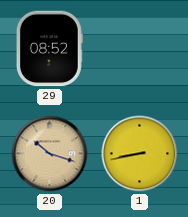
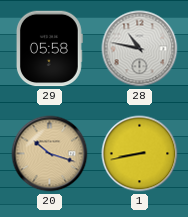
29: 08:52 -> 05:58
28: none -> 10:47
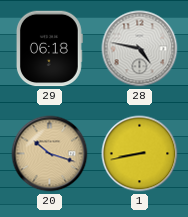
29: 05:58 -> 06:18
28: 10:47 -> 4:47
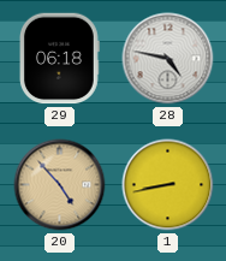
20: 10:18 -> 4:53
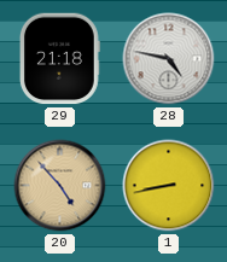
29: 06:18 -> 21:18
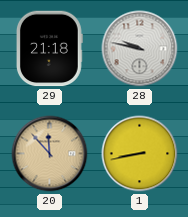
28: 4:47 -> 9:47
20: 4:53 -> 11:53
